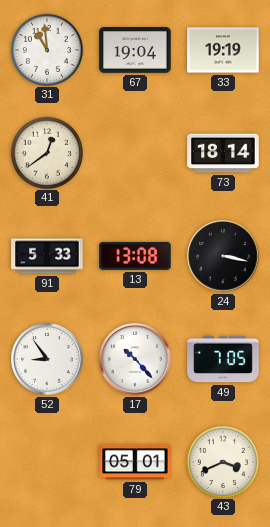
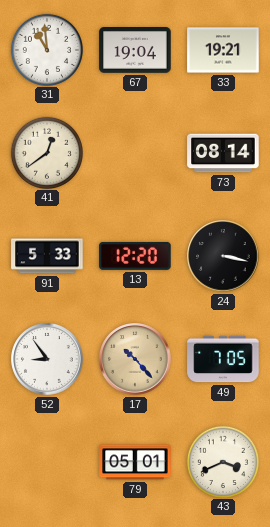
33: 19:19 -> 19:21
73: 18:14 -> 08:14
13: 13:08 -> 12:20
17 dial: white -> champagne
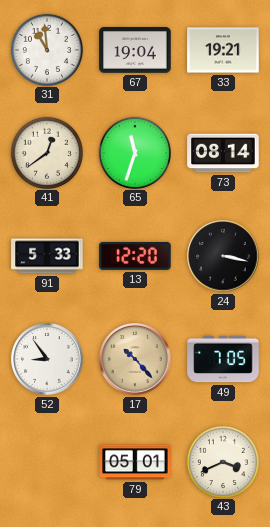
65: none -> 11:33
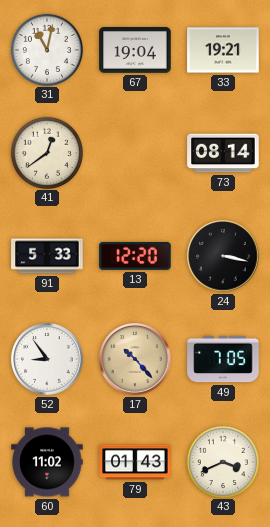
31: 10:59 -> 11:02
65: 11:33 -> none
60: none -> 11:02
79: 05:01 -> 01:43
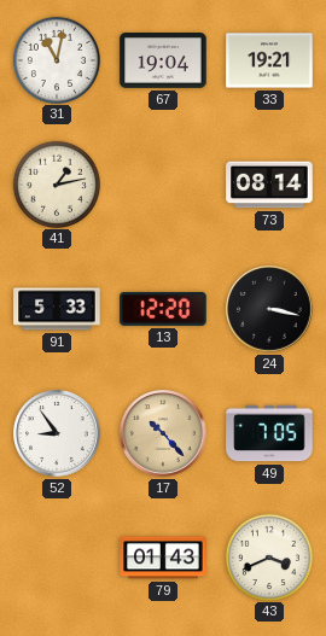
41: 12:39 -> 1:13
60: 11:02 -> none
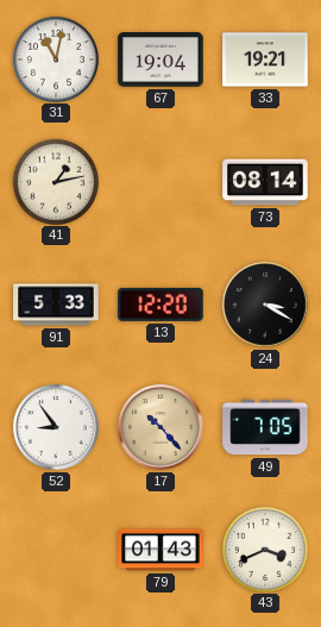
24: 3:17 -> 3:20
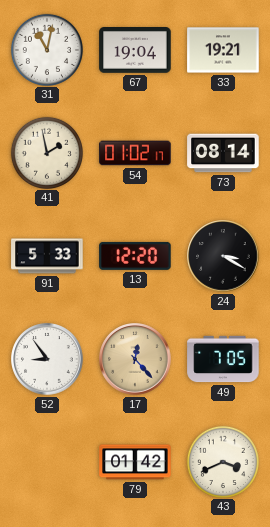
41: 1:13 -> 1:58
54: none -> 01:02
17: 10:23 -> 12:23
79: 01:43 -> 01:42
